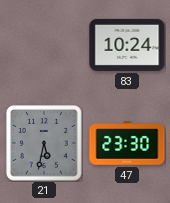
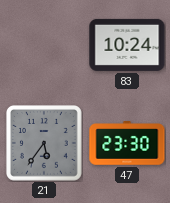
21: 5:32 -> 5:36
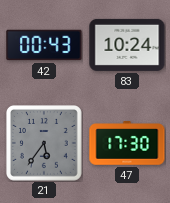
42: none -> 00:43
47: 23:30 -> 17:30
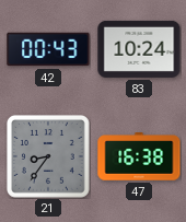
21: 5:36 -> 8:36
47: 17:30 -> 16:38
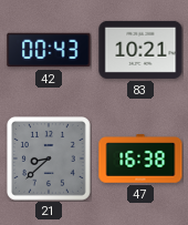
83: 10:24 -> 10:21
21: 8:36 -> 8:38
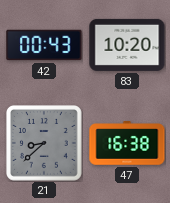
83: 10:21 -> 10:20
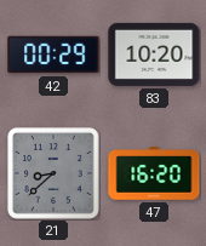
42: 00:43 -> 00:29
47: 16:38 -> 16:20
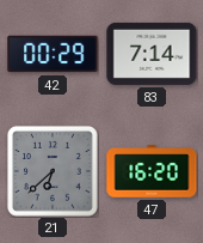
83: 10:20 -> 7:14
21: 8:38 -> 6:38
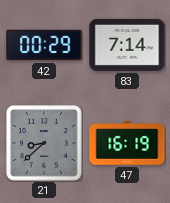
21: 6:38 -> 8:38
47: 16:20 -> 16:19
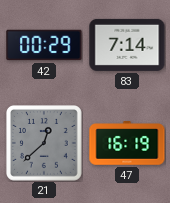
21: 8:38 -> 12:38
